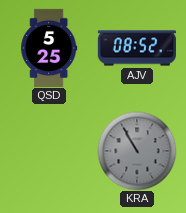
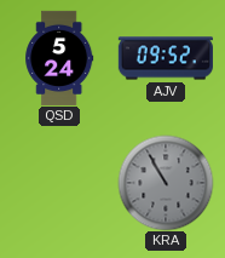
QSD: 5:25 -> 5:24
AJV: 08:52 -> 09:52
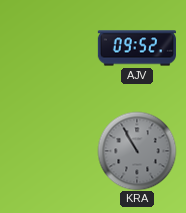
QSD: 5:24 -> none
